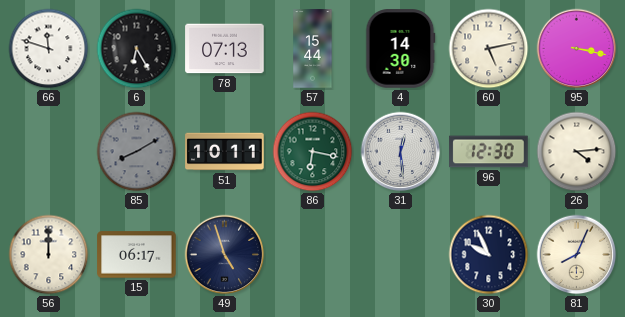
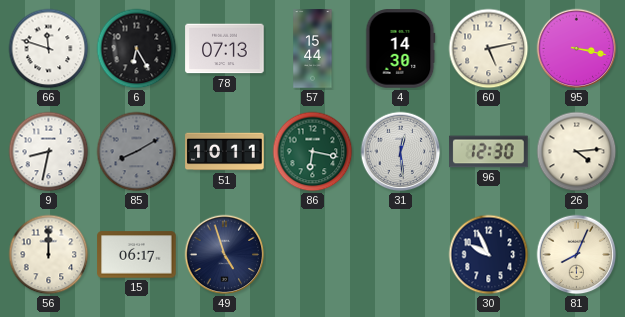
9: none -> 8:32
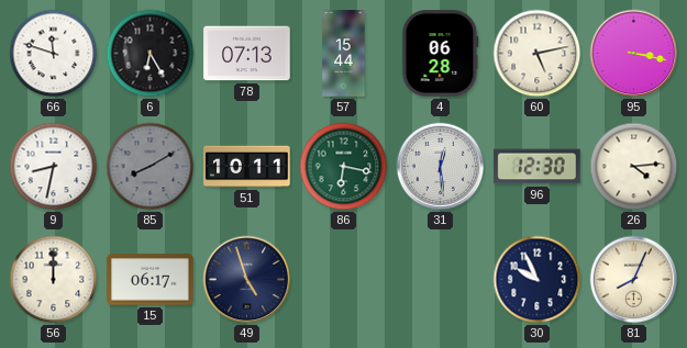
4: 14:30 -> 06:28
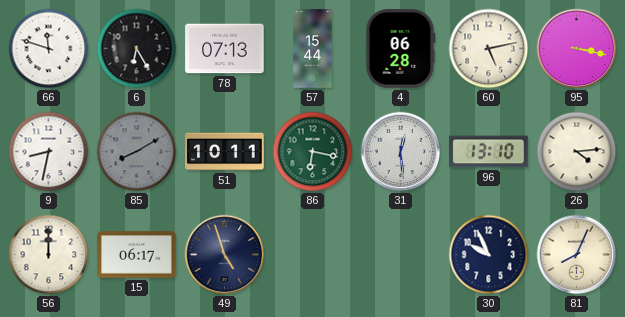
96: 12:30 -> 13:10
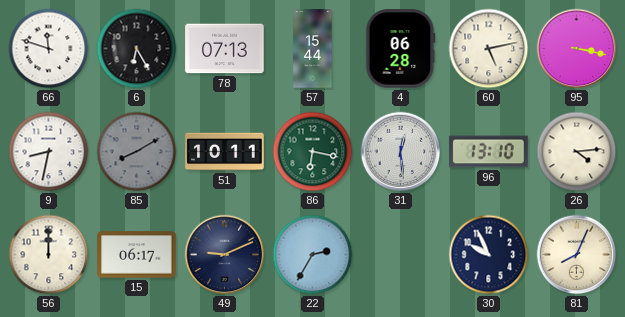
49: 4:57 -> 9:11
22: none -> 2:35
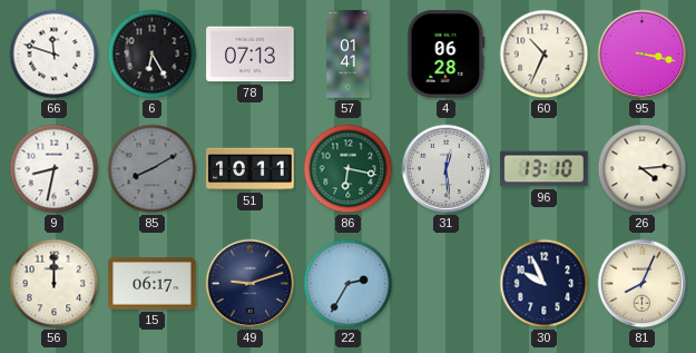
57: 15:44 -> 01:41
60: 5:13 -> 10:34
49: 9:11 -> 9:12
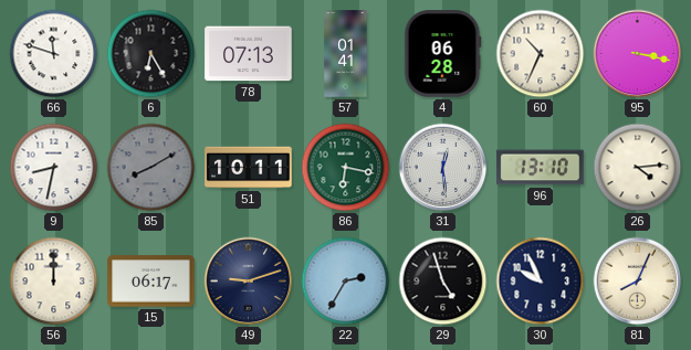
29: none -> 4:57
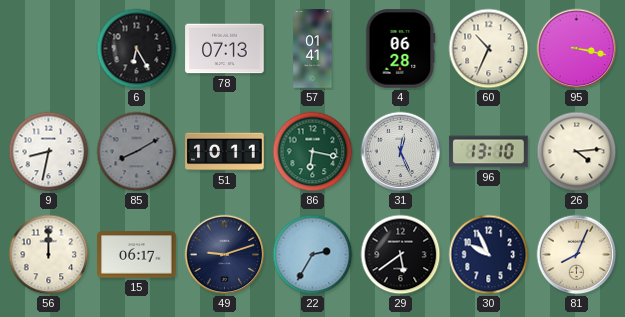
66: 11:48 -> none
31: 12:29 -> 12:26
29: 4:57 -> 5:39
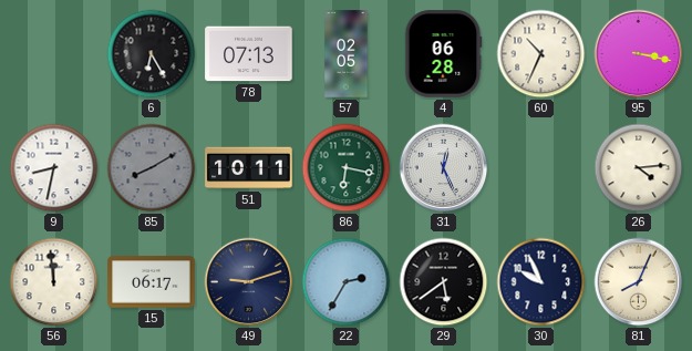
57: 01:41 -> 02:05
96: 13:10 -> none
56: 12:00 -> 11:59
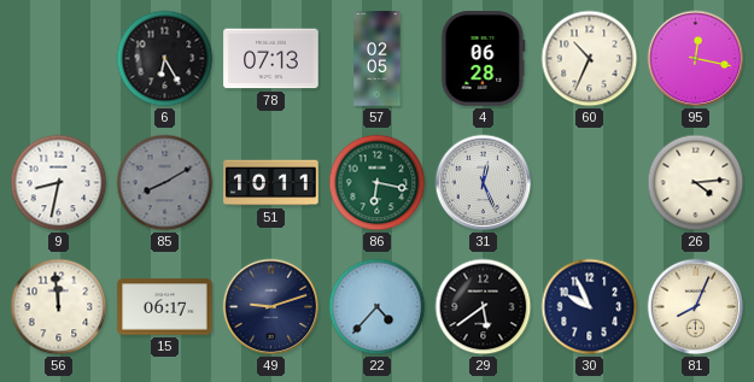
95: 3:17 -> 12:17
22: 2:35 -> 4:37
